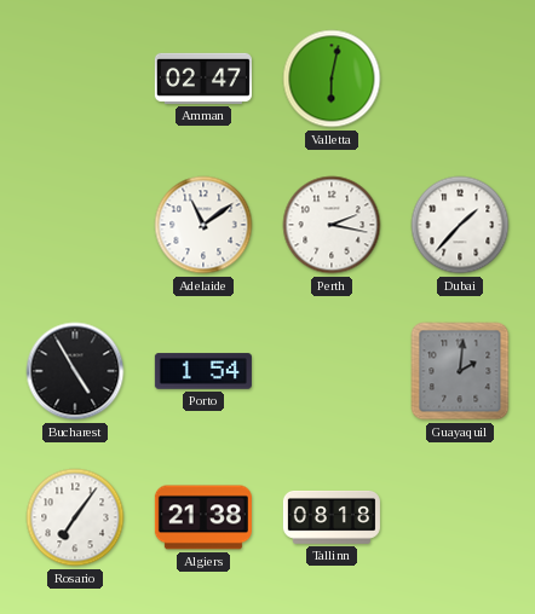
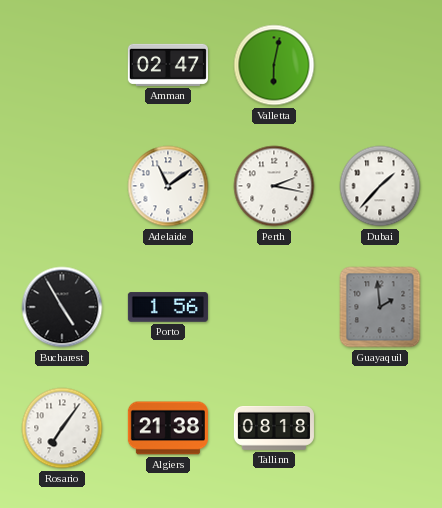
Porto: 1:54 -> 1:56
Guayaquil: 2:01 -> 1:59
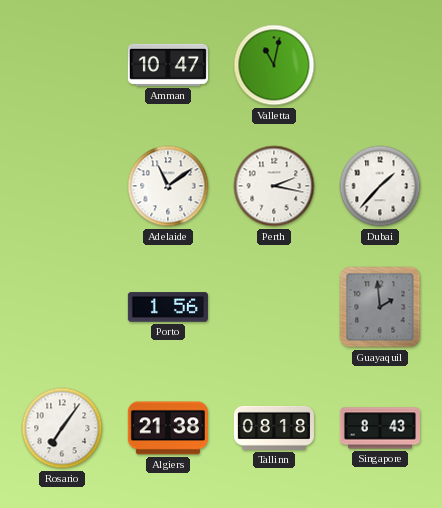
Amman: 02:47 -> 10:47
Valletta: 6:02 -> 11:02
Bucharest: 4:55 -> none
Singapore: none -> 8:43
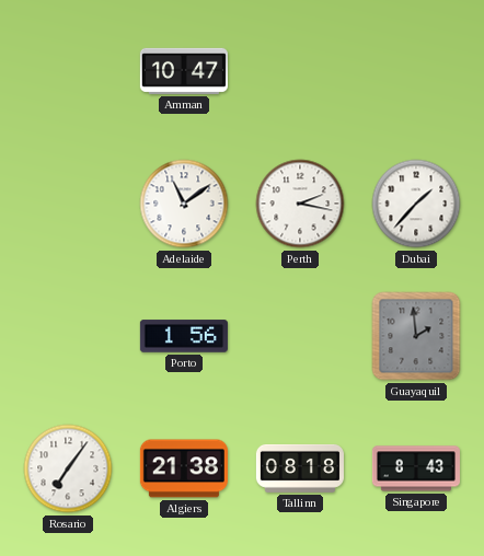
Valletta: 11:02 -> none
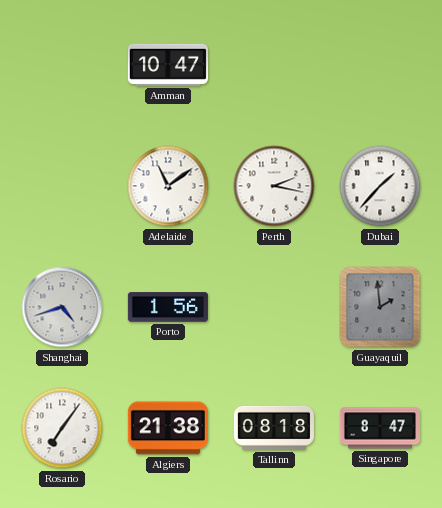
Shanghai: none -> 4:42
Singapore: 8:43 -> 8:47
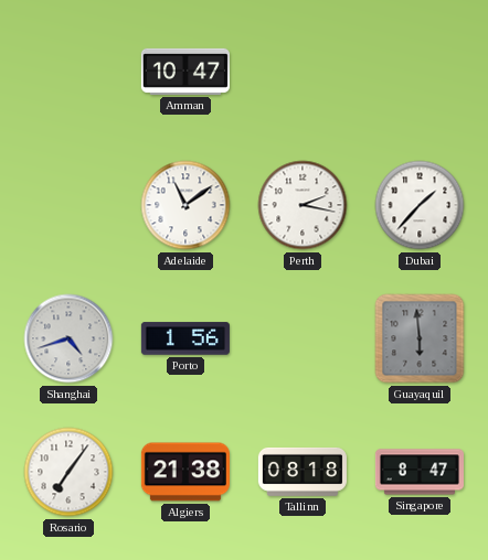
Guayaquil: 1:59 -> 5:59
